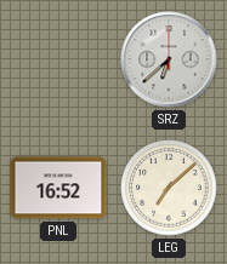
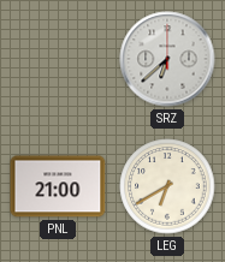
PNL: 16:52 -> 21:00
LEG: 7:08 -> 6:40
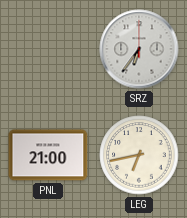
SRZ: 6:38 -> 6:36
LEG: 6:40 -> 6:43
